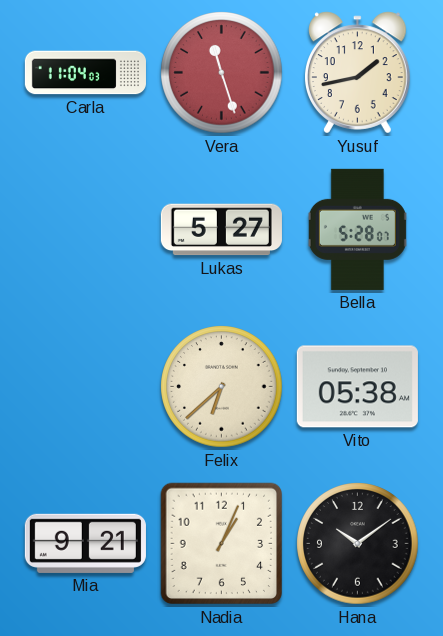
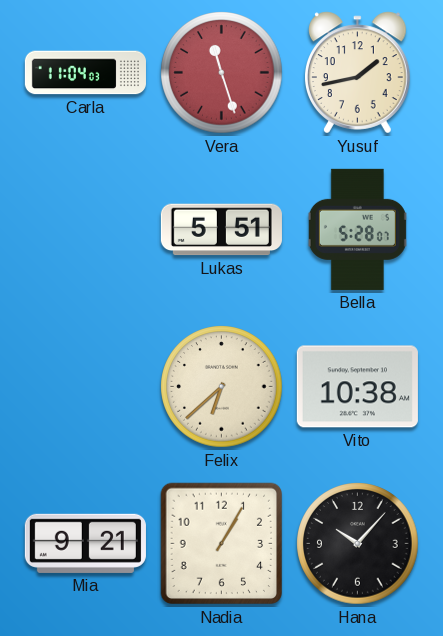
Lukas: 5:27 -> 5:51
Vito: 05:38 -> 10:38
Nadia: 1:04 -> 1:05
Hana: 10:09 -> 10:07
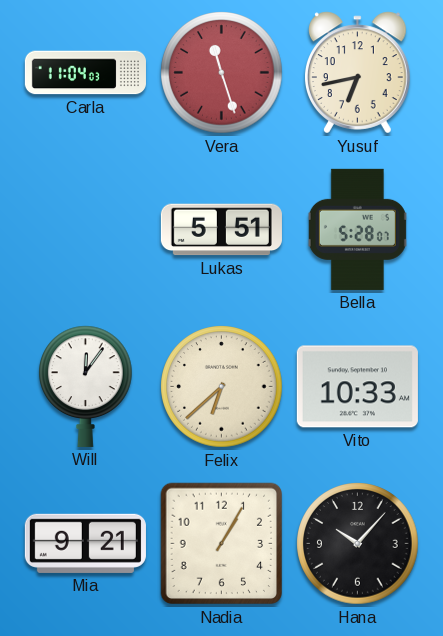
Yusuf: 1:43 -> 6:43
Will: none -> 12:06
Vito: 10:38 -> 10:33
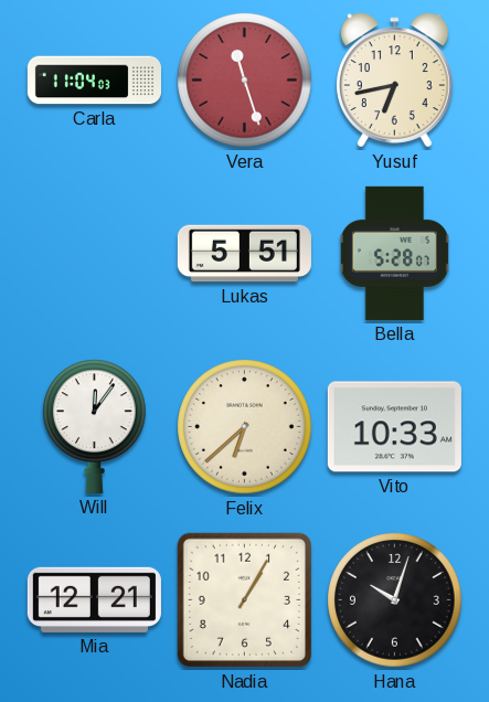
Mia: 9:21 -> 12:21
Hana: 10:07 -> 10:03
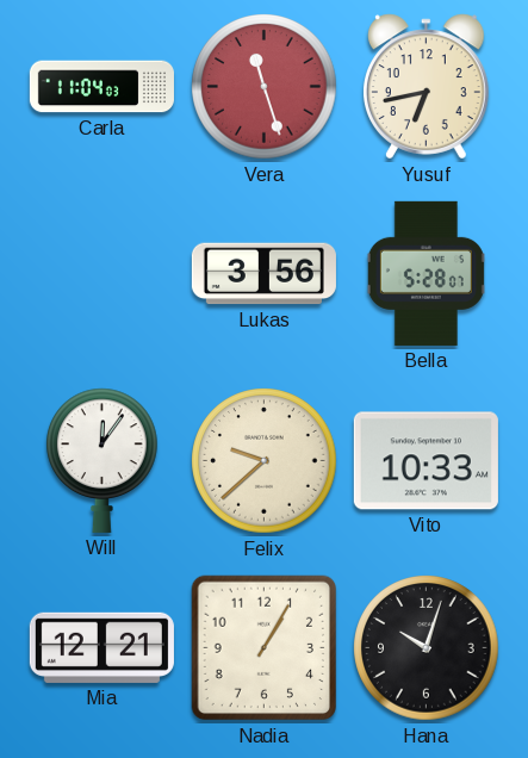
Lukas: 5:51 -> 3:56
Felix: 6:38 -> 9:38
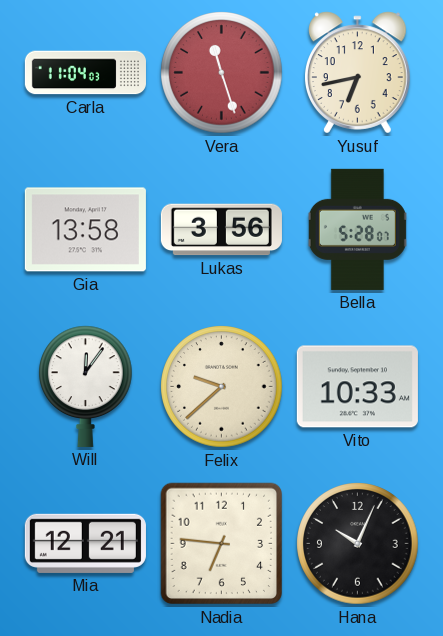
Gia: none -> 13:58
Nadia: 1:05 -> 6:46
Hana: 10:03 -> 10:04
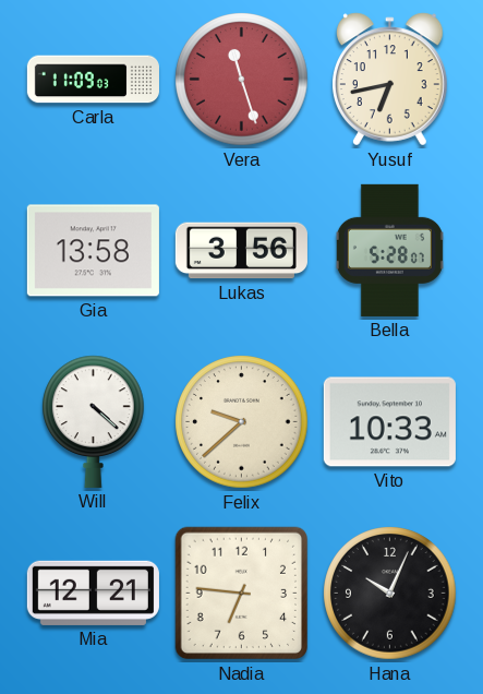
Carla: 11:04 -> 11:09
Will: 12:06 -> 4:22
